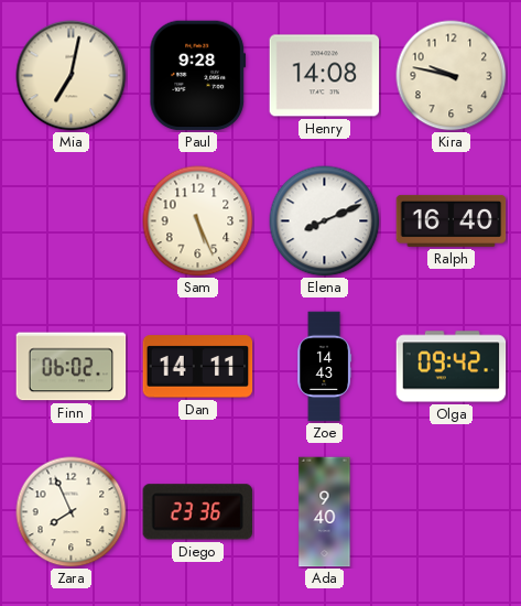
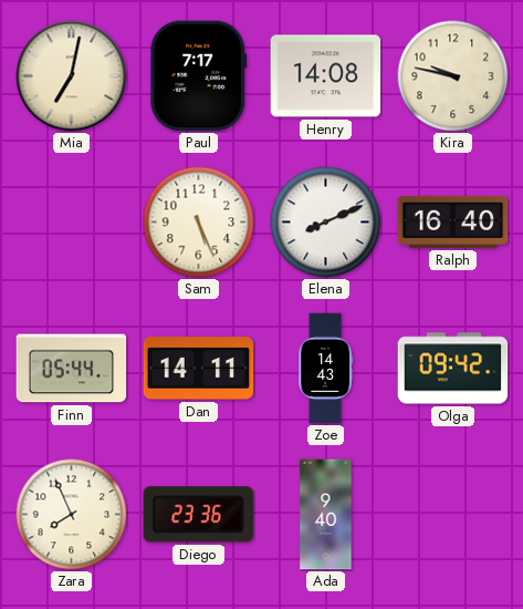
Paul: 9:28 -> 7:17
Finn: 06:02 -> 05:44
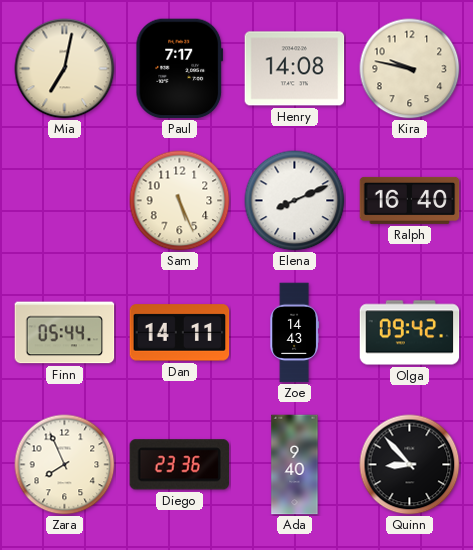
Quinn: none -> 8:53
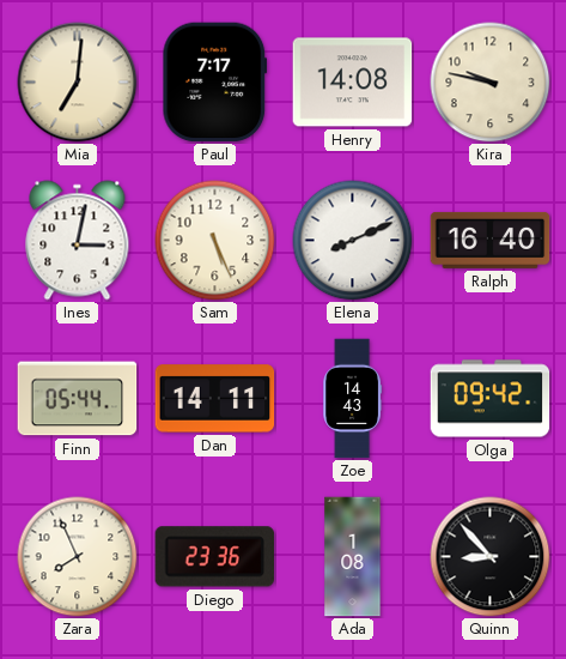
Mia: 7:02 -> 7:01
Ines: none -> 3:02
Ada: 9:40 -> 1:08
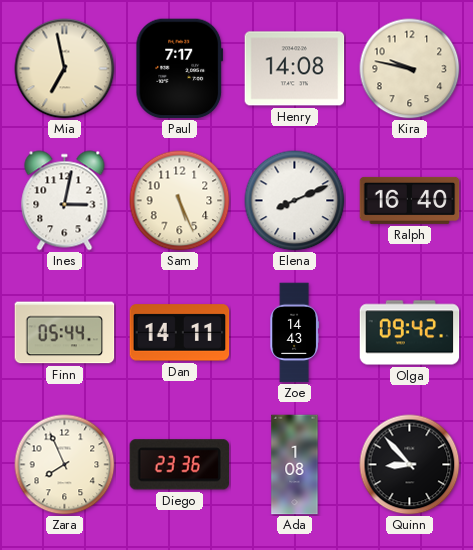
Mia: 7:01 -> 6:58
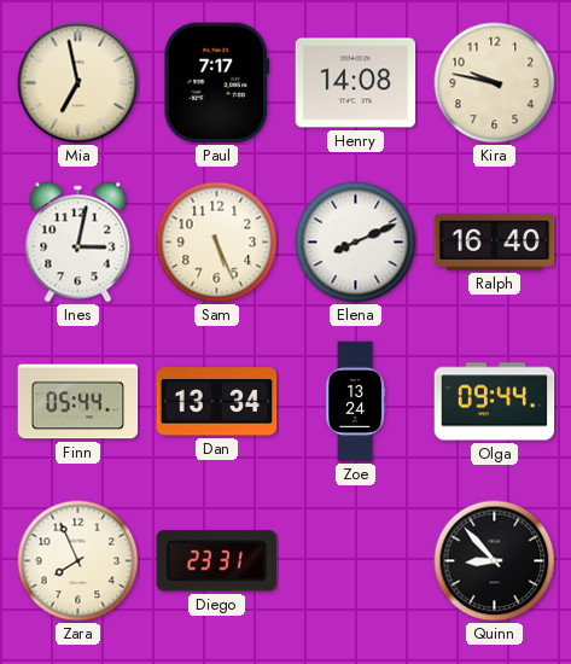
Dan: 14:11 -> 13:34
Zoe: 14:43 -> 13:24
Olga: 09:42 -> 09:44
Diego: 23:36 -> 23:31
Ada: 1:08 -> none
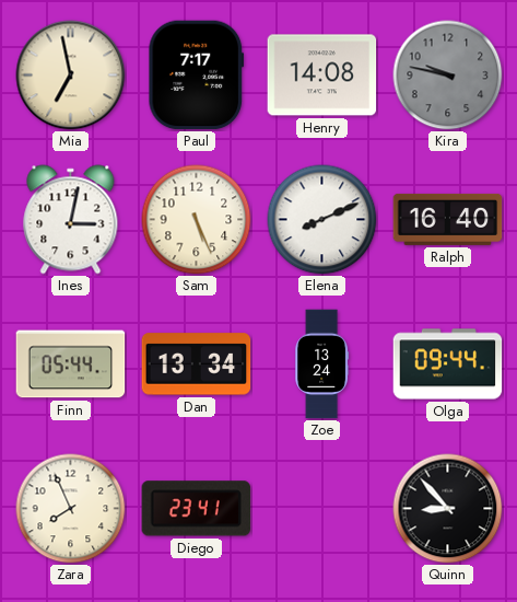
Kira dial: cream -> grey
Diego: 23:31 -> 23:41
